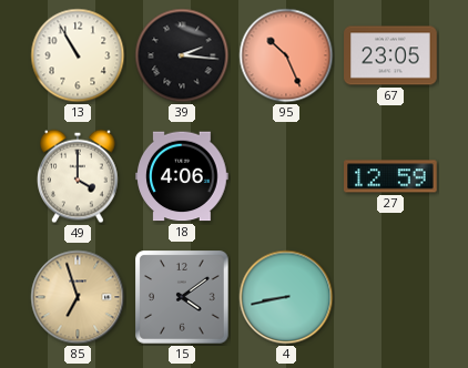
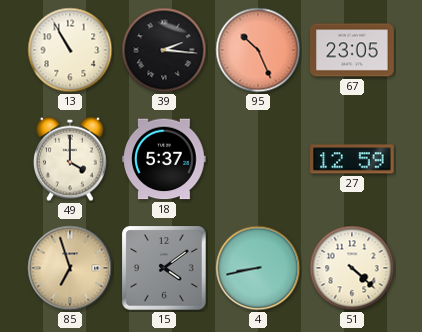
18: 4:06 -> 5:37
51: none -> 4:22
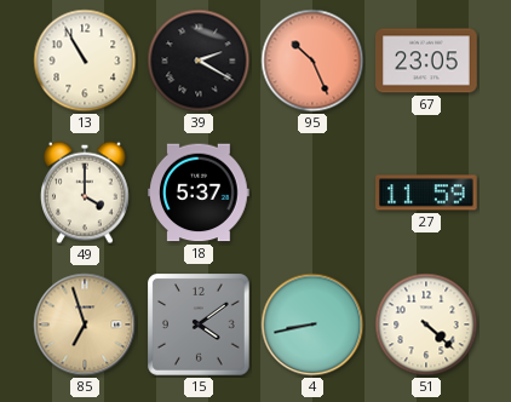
39: 2:16 -> 2:20
27: 12:59 -> 11:59
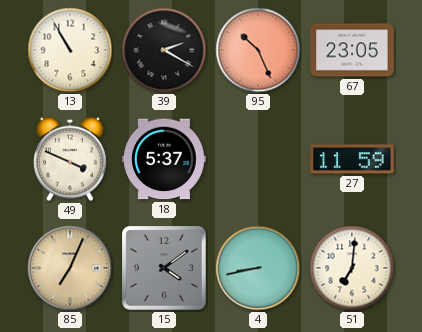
49: 4:00 -> 3:49
85: 6:57 -> 7:04
51: 4:22 -> 7:01
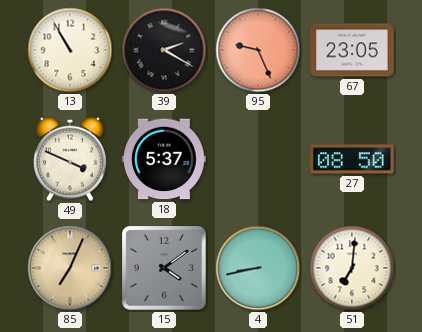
95: 10:26 -> 9:26
27: 11:59 -> 08:50
